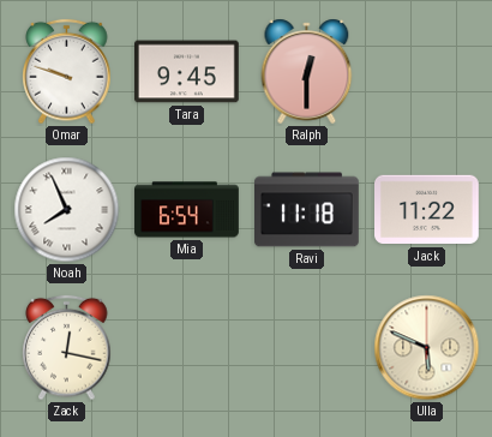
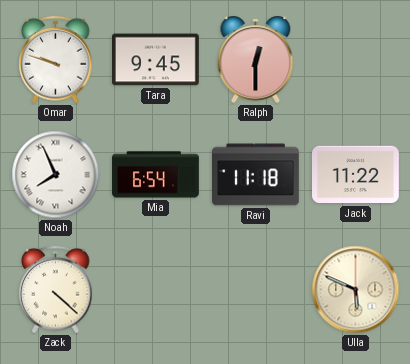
Zack: 12:17 -> 4:22
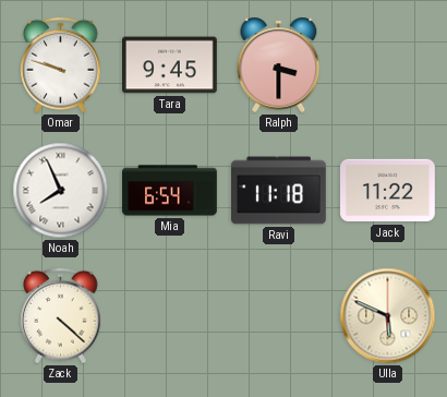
Ralph: 12:30 -> 3:30
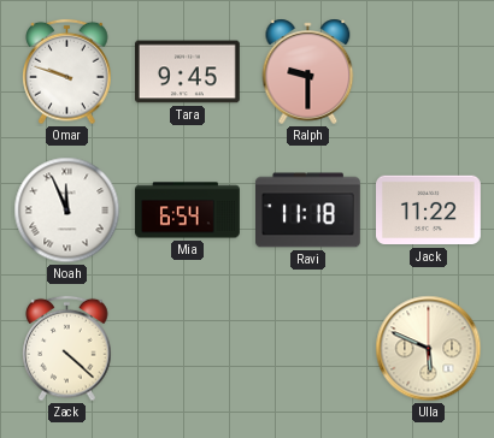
Ralph: 3:30 -> 9:30
Noah: 7:56 -> 11:56
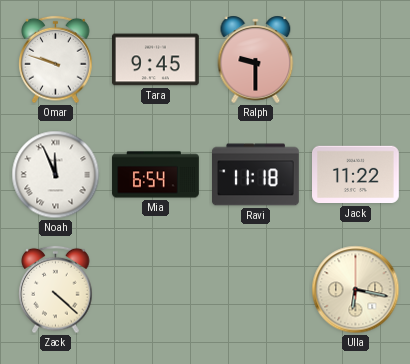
Ulla: 5:49 -> 6:17
